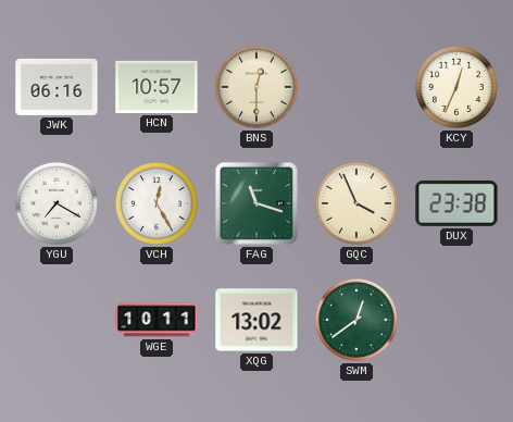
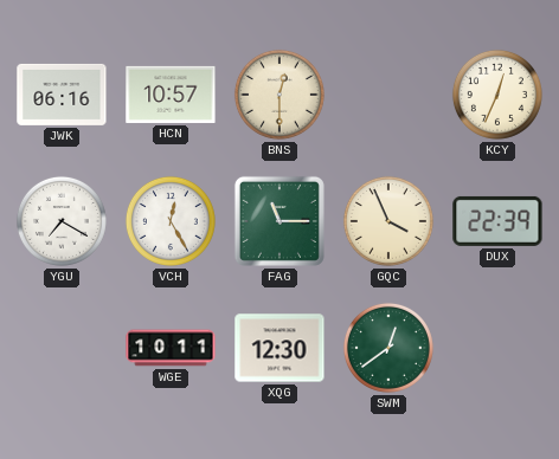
FAG: 11:18 -> 11:15
DUX: 23:38 -> 22:39
XQG: 13:02 -> 12:30
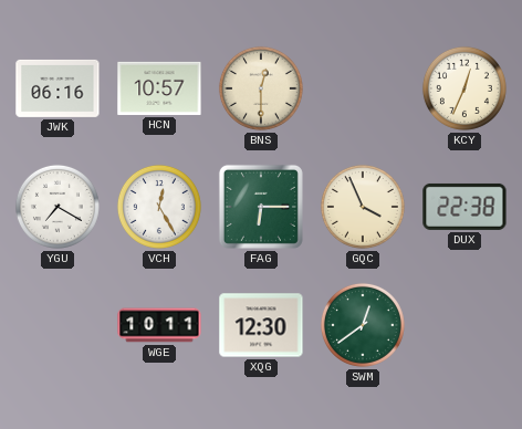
FAG: 11:15 -> 6:15
DUX: 22:39 -> 22:38
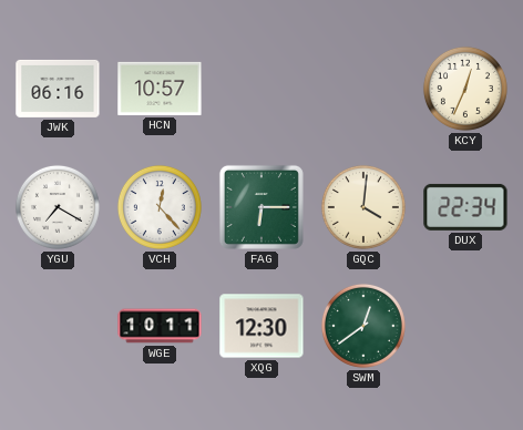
BNS: 12:30 -> none
VCH: 12:25 -> 12:23
GQC: 3:56 -> 4:01
DUX: 22:38 -> 22:34
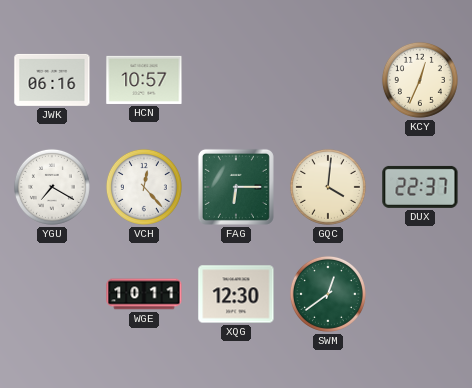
DUX: 22:34 -> 22:37
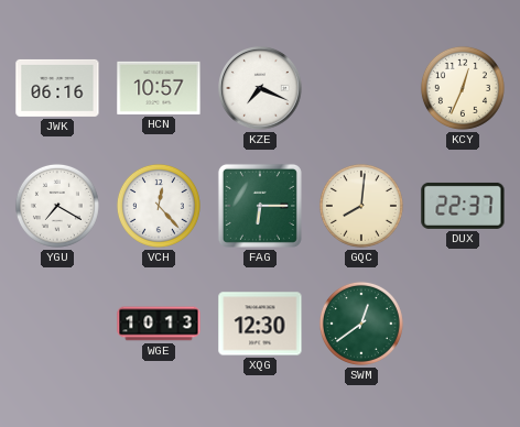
KZE: none -> 7:19
GQC: 4:01 -> 8:01
WGE: 10:11 -> 10:13
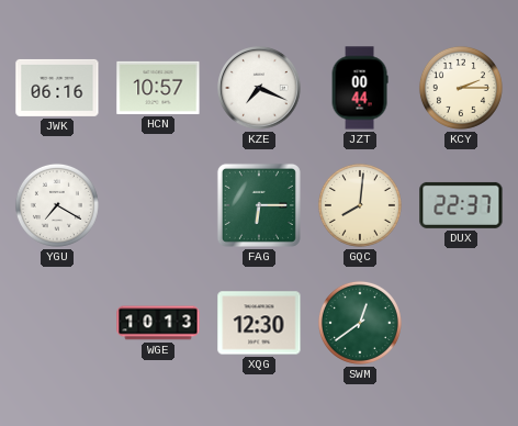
JZT: none -> 00:44
KCY: 12:34 -> 2:15
VCH: 12:23 -> none
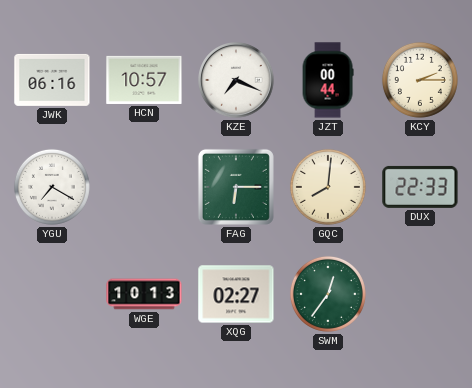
DUX: 22:37 -> 22:33
XQG: 12:30 -> 02:27
SWM: 12:39 -> 12:36
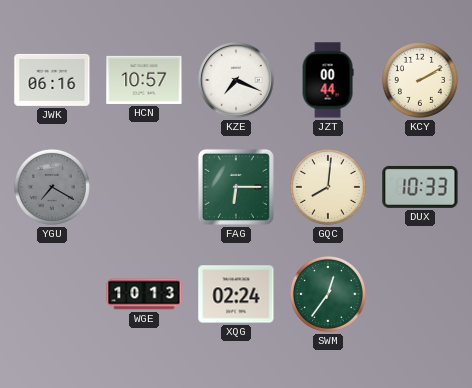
KCY: 2:15 -> 2:10
YGU dial: white -> grey
DUX: 22:33 -> 10:33
XQG: 02:27 -> 02:24
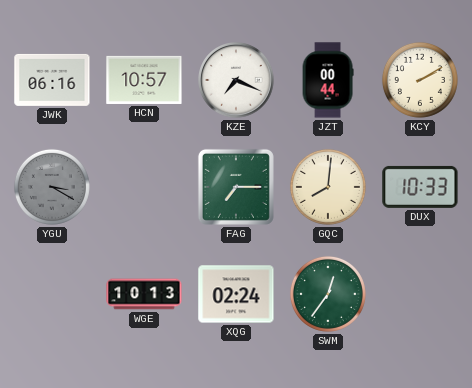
YGU: 7:20 -> 3:20
FAG: 6:15 -> 7:15
